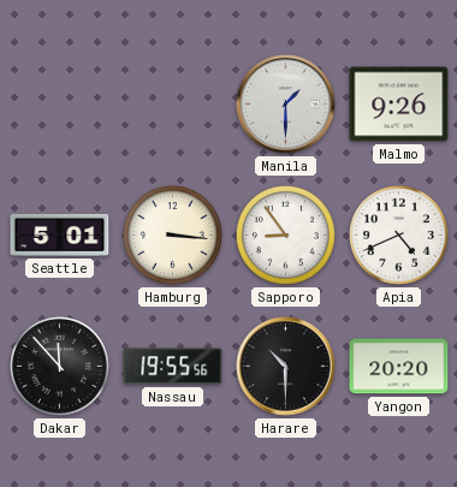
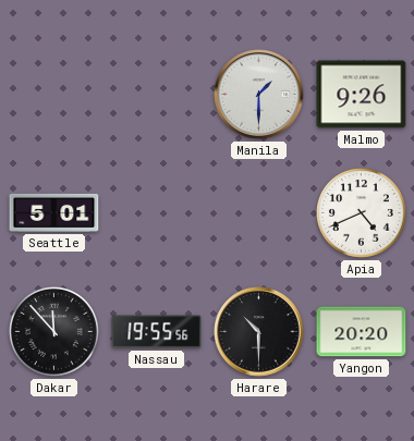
Hamburg: 3:16 -> none
Sapporo: 8:54 -> none
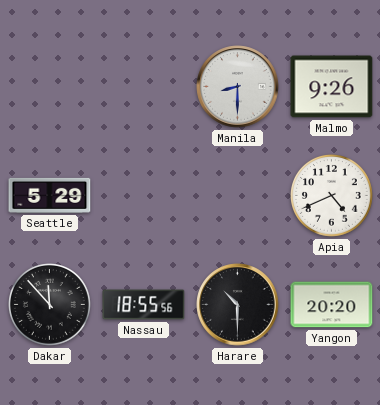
Manila: 1:30 -> 8:30
Seattle: 5:01 -> 5:29
Nassau: 19:55 -> 18:55
